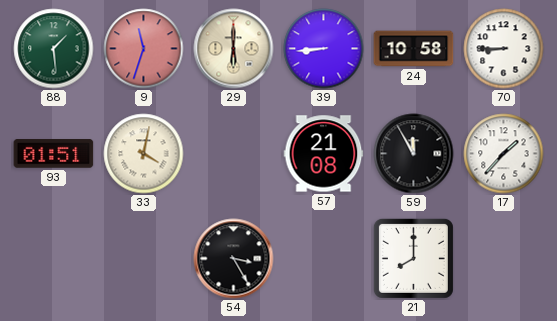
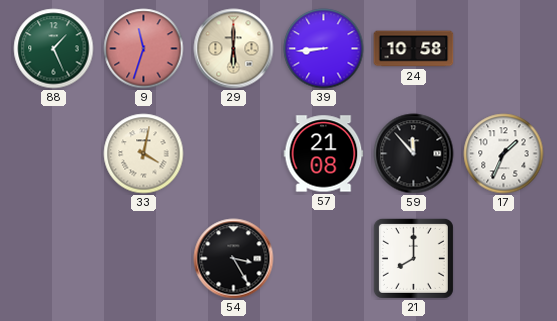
88: 1:29 -> 1:26
70: 8:45 -> none
93: 01:51 -> none
59: 11:55 -> 11:53
17: 1:37 -> 1:34
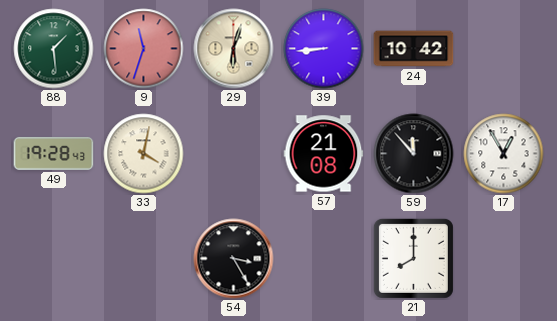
88: 1:26 -> 1:29
29: 6:00 -> 6:03
24: 10:58 -> 10:42
49: none -> 19:28
17: 1:34 -> 12:55
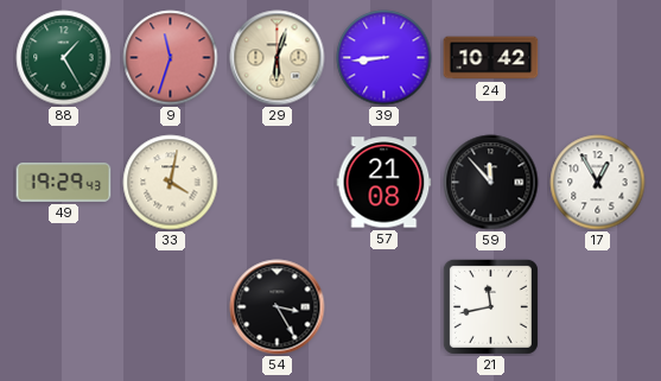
88: 1:29 -> 1:25
49: 19:28 -> 19:29
21: 8:00 -> 11:43
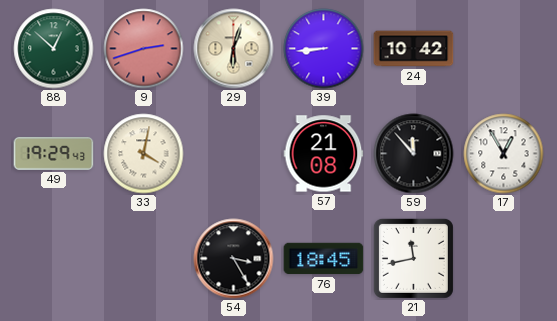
88: 1:25 -> 12:52
9: 11:33 -> 2:42
76: none -> 18:45
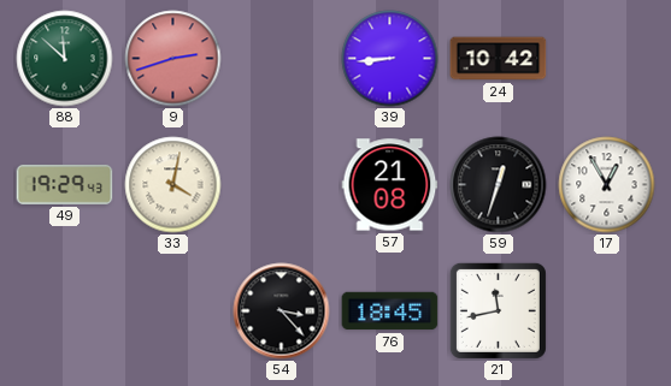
88: 12:52 -> 11:52
29: 6:03 -> none
59: 11:53 -> 12:33
54: 3:25 -> 3:23
